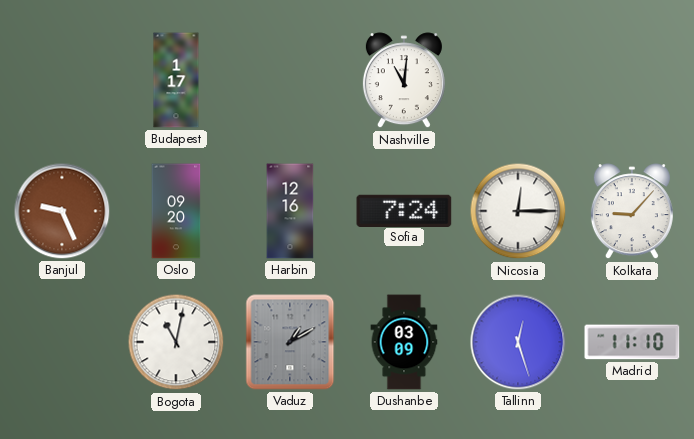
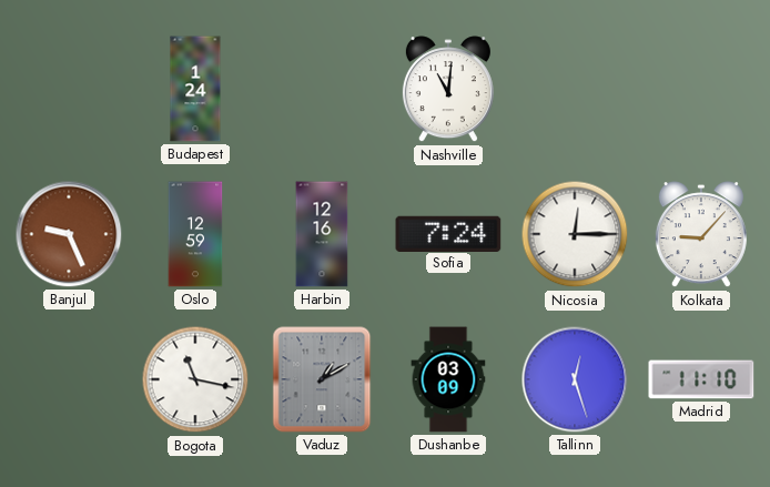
Budapest: 1:17 -> 1:24
Oslo: 09:20 -> 12:59
Bogota: 11:02 -> 11:17
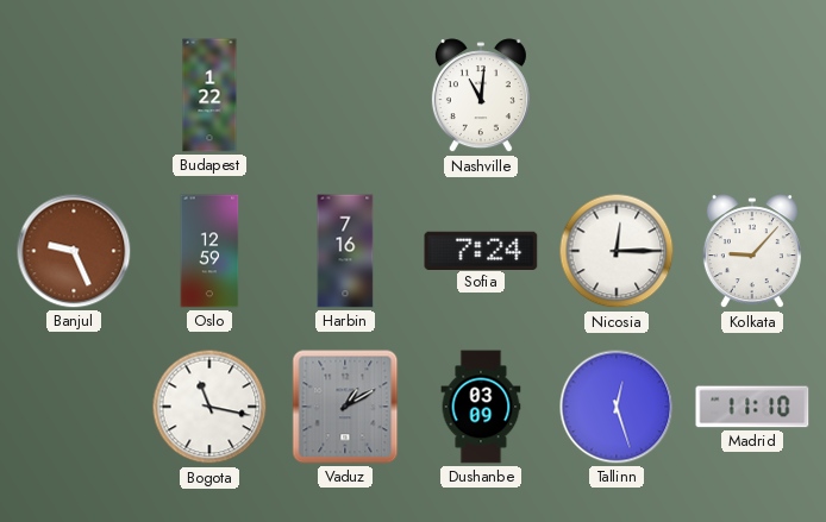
Budapest: 1:24 -> 1:22
Harbin: 12:16 -> 7:16
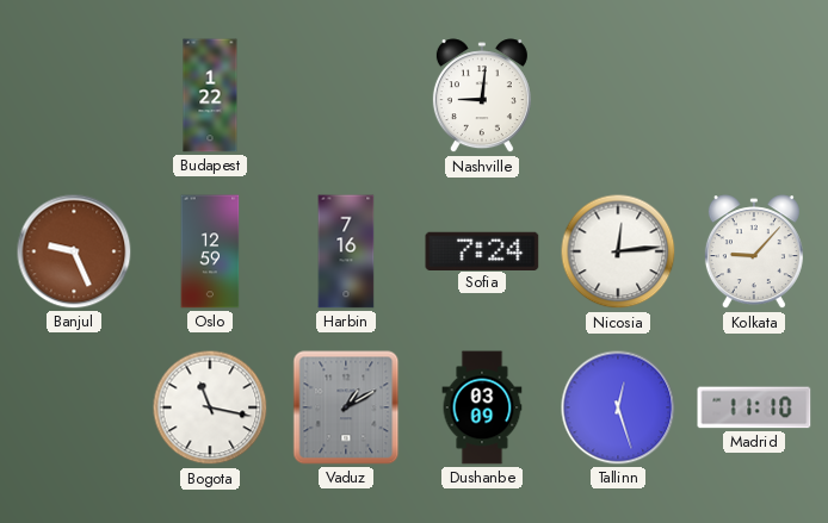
Nashville: 11:01 -> 9:01
Nicosia: 12:15 -> 12:14
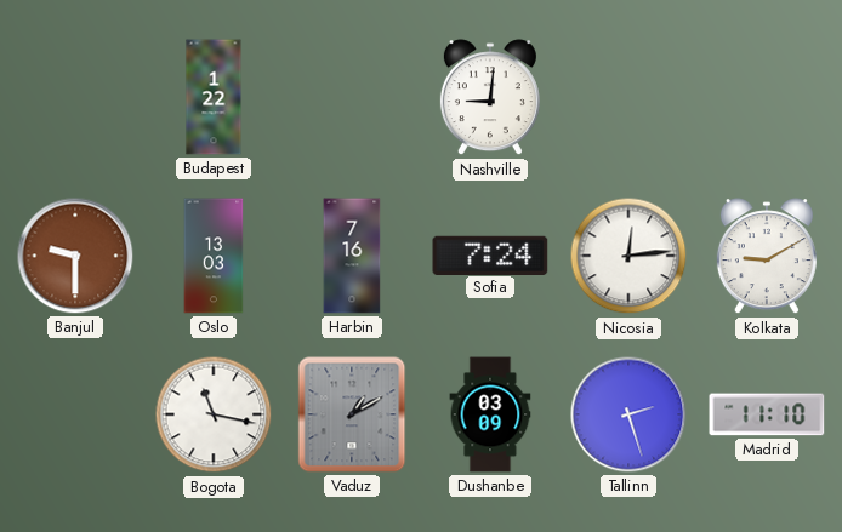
Banjul: 9:26 -> 9:30
Oslo: 12:59 -> 13:03
Kolkata: 9:07 -> 9:10
Tallinn: 12:27 -> 2:27
